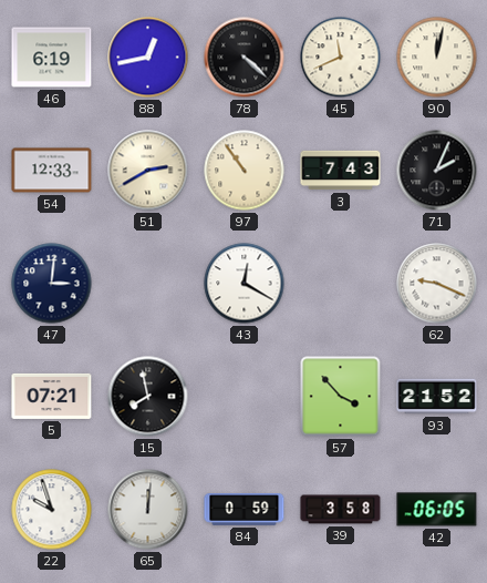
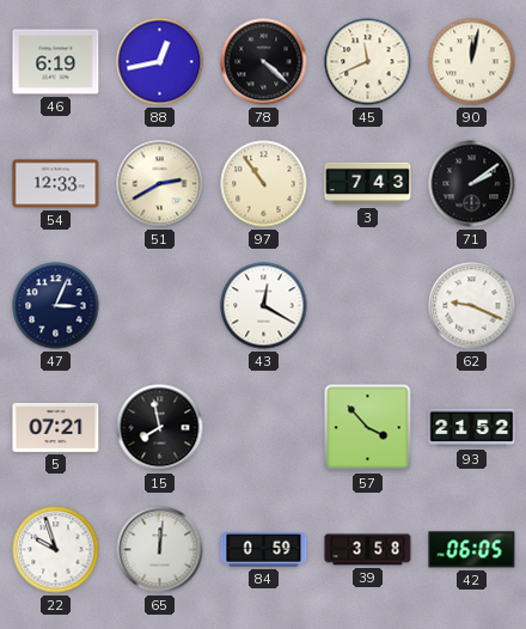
71: 2:04 -> 2:09
47: 3:01 -> 3:04
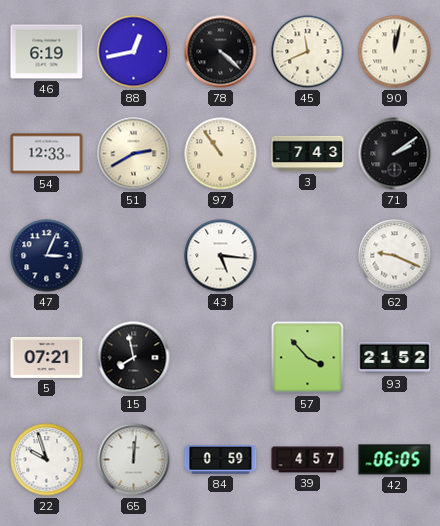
43: 12:20 -> 5:16
39: 3:58 -> 4:57
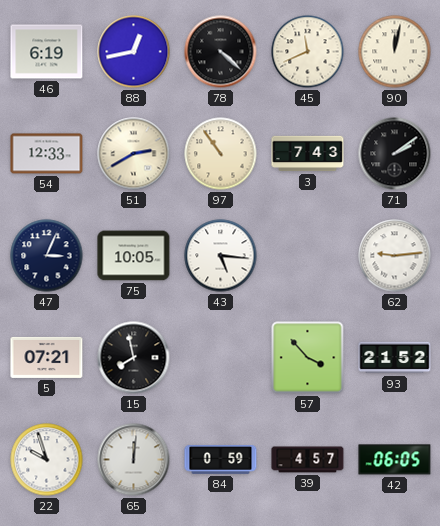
75: none -> 10:05
62: 9:19 -> 9:14
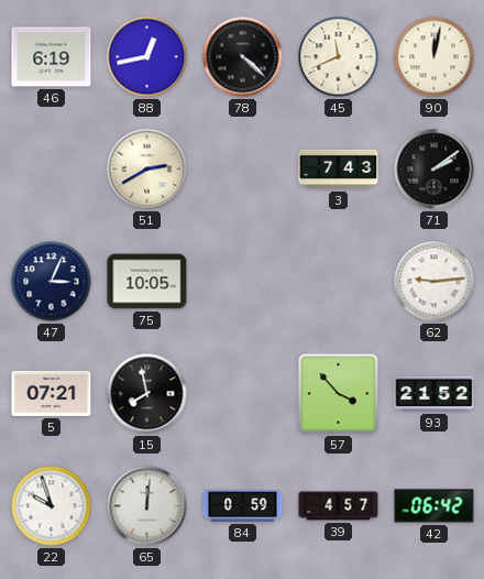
54: 12:33 -> none
97: 10:54 -> none
43: 5:16 -> none
42: 06:05 -> 06:42
